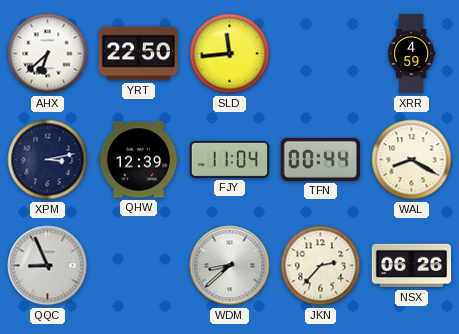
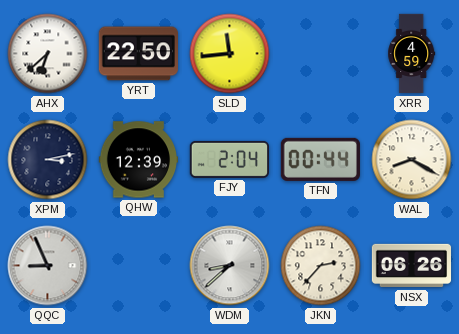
FJY: 11:04 -> 2:04
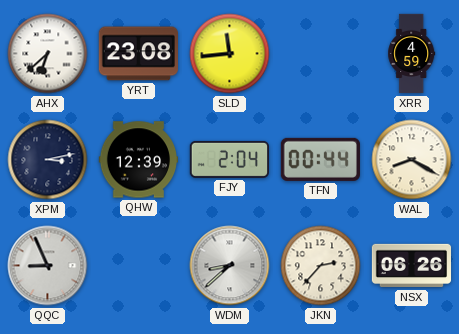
YRT: 22:50 -> 23:08
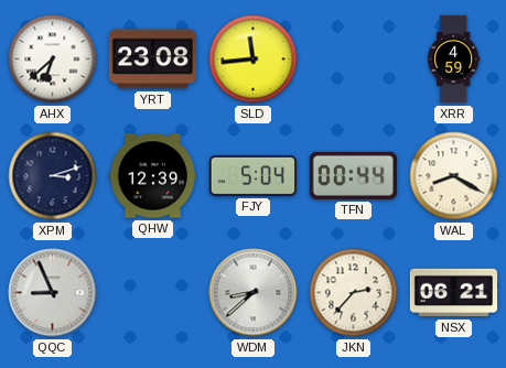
XPM: 3:13 -> 3:12
FJY: 2:04 -> 5:04
NSX: 06:26 -> 06:21
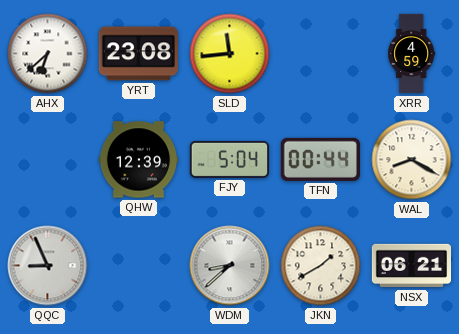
XPM: 3:12 -> none
JKN: 2:37 -> 1:40
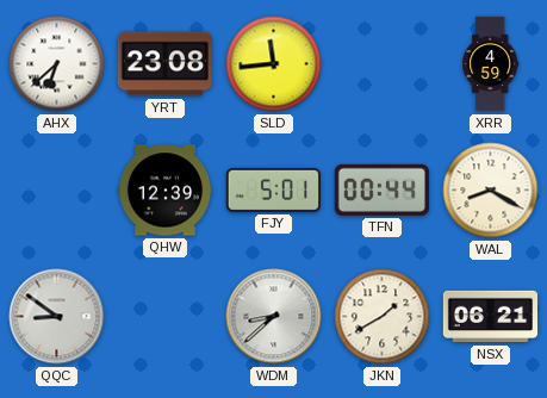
FJY: 5:04 -> 5:01
QQC: 8:56 -> 8:51
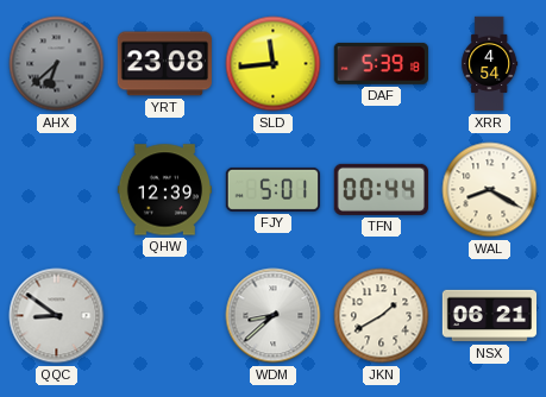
AHX dial: white -> grey
DAF: none -> 5:39
XRR: 4:59 -> 4:54
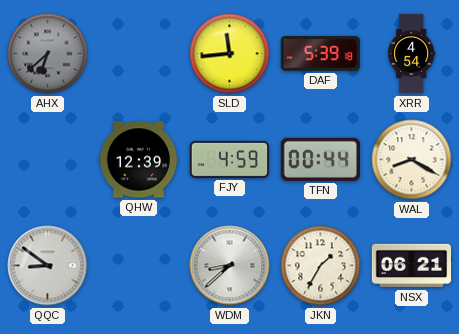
YRT: 23:08 -> none
FJY: 5:01 -> 4:59
JKN: 1:40 -> 1:35
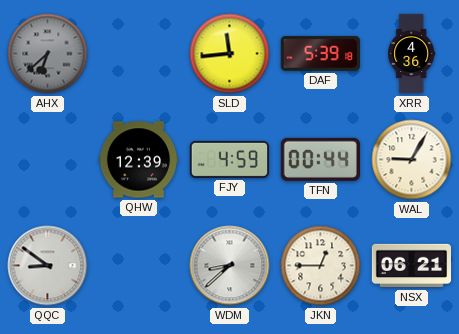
XRR: 4:54 -> 4:36
WAL: 8:20 -> 9:05
JKN: 1:35 -> 12:45
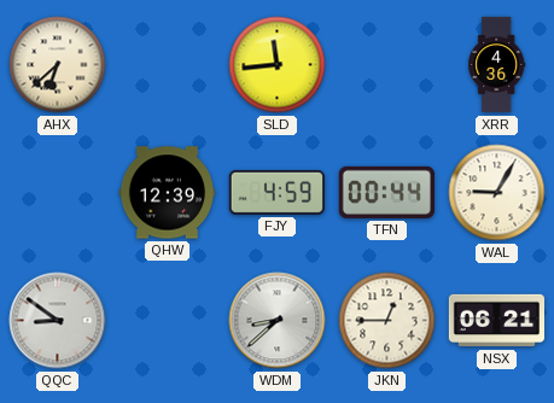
AHX dial: grey -> cream
DAF: 5:39 -> none
